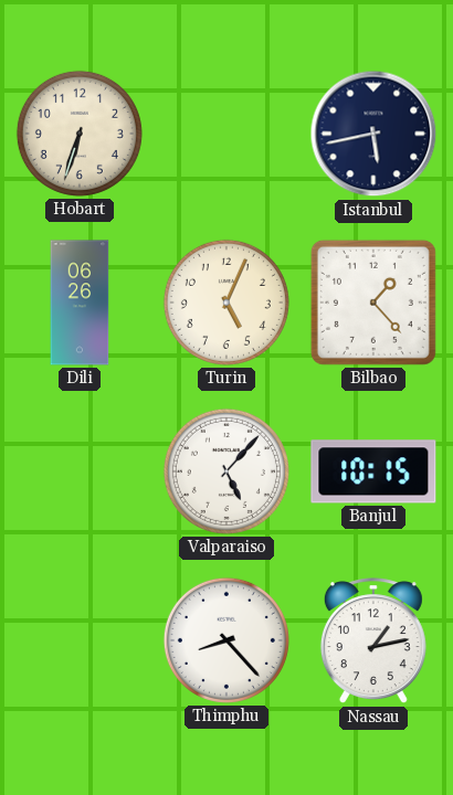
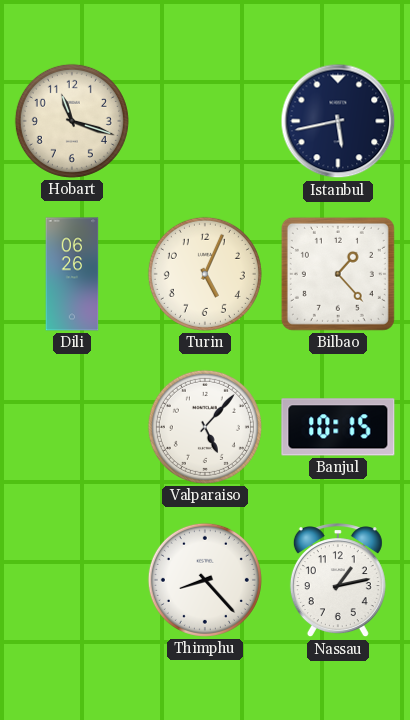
Hobart: 6:33 -> 11:18
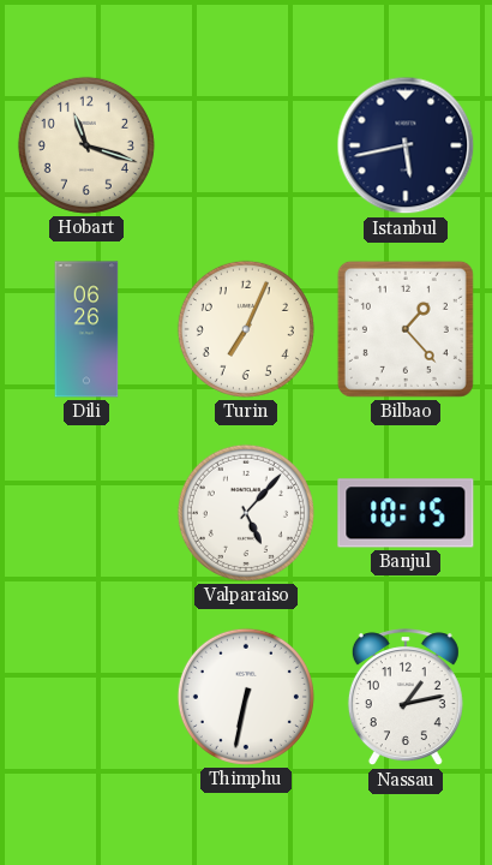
Turin: 5:04 -> 7:04
Thimphu: 8:23 -> 6:32
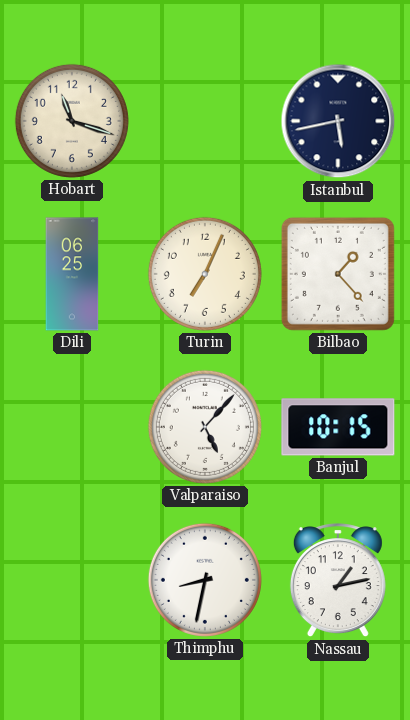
Dili: 06:26 -> 06:25
Thimphu: 6:32 -> 8:32
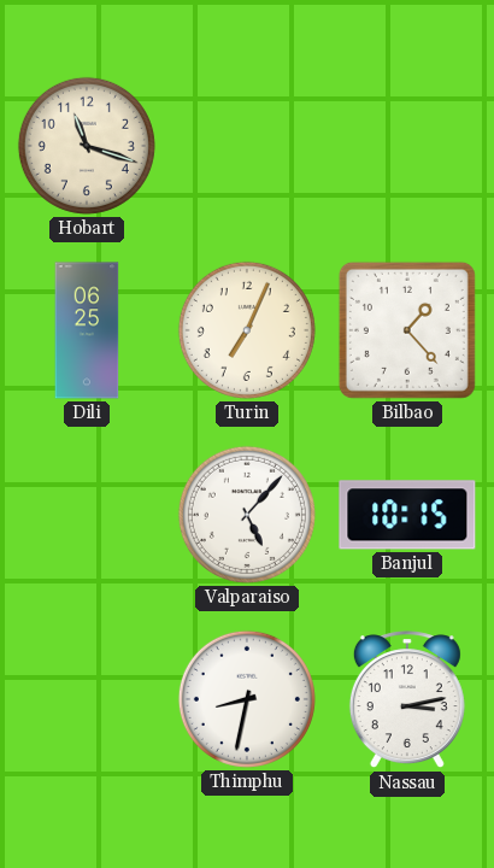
Istanbul: 5:43 -> none
Nassau: 1:13 -> 3:13
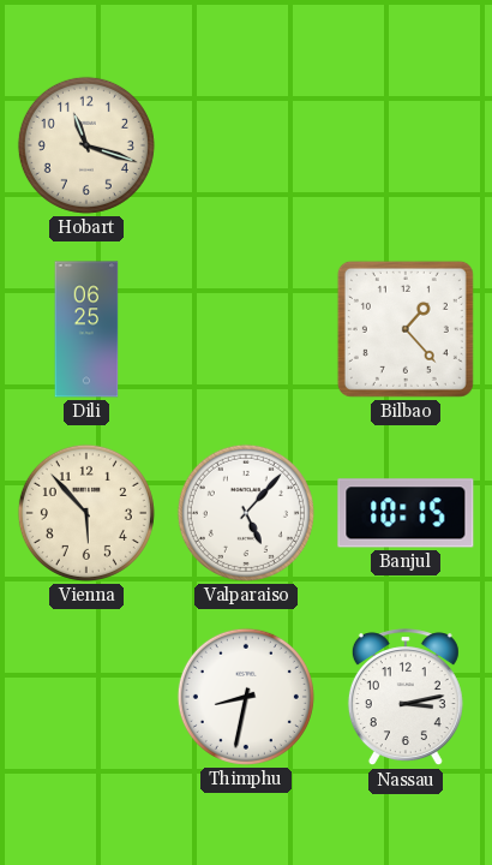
Turin: 7:04 -> none
Vienna: none -> 5:53
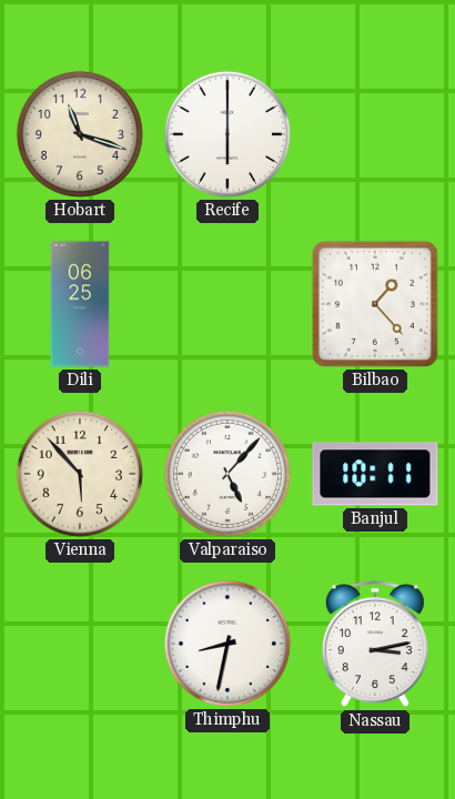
Recife: none -> 6:00
Banjul: 10:15 -> 10:11
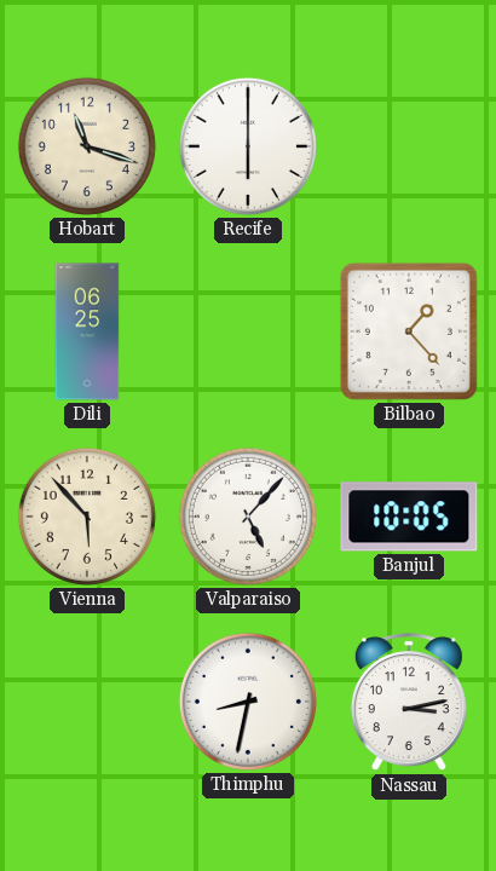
Banjul: 10:11 -> 10:05
